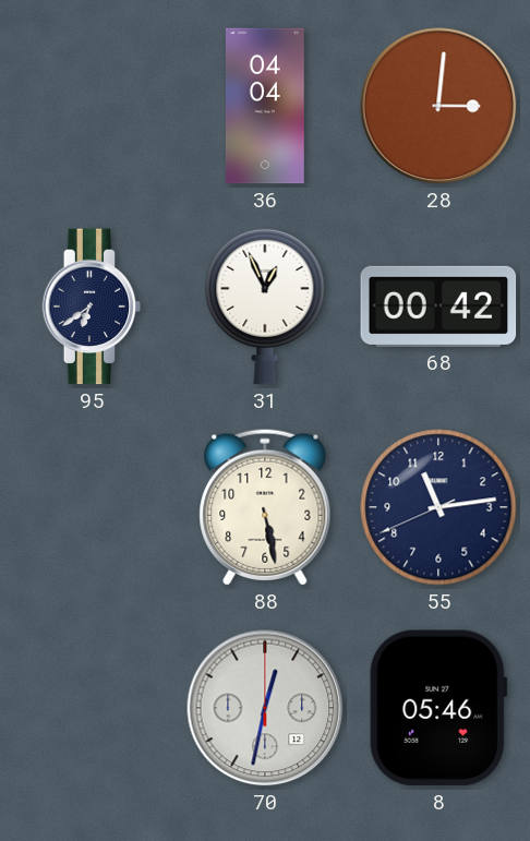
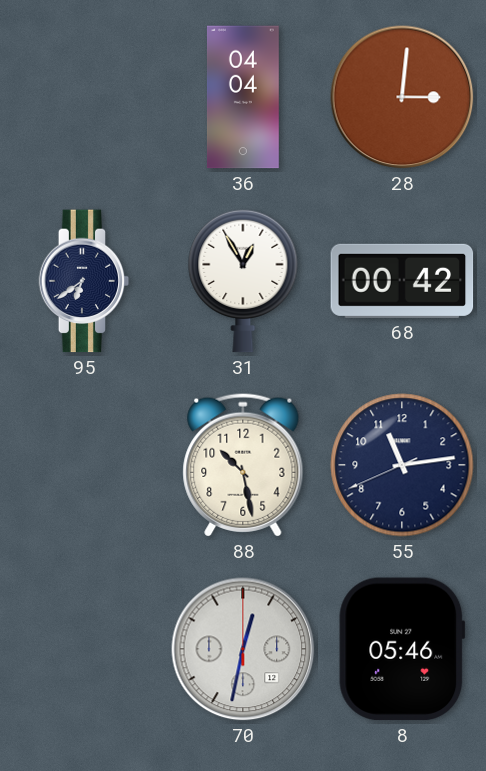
31: 12:56 -> 12:55
88: 5:28 -> 10:28
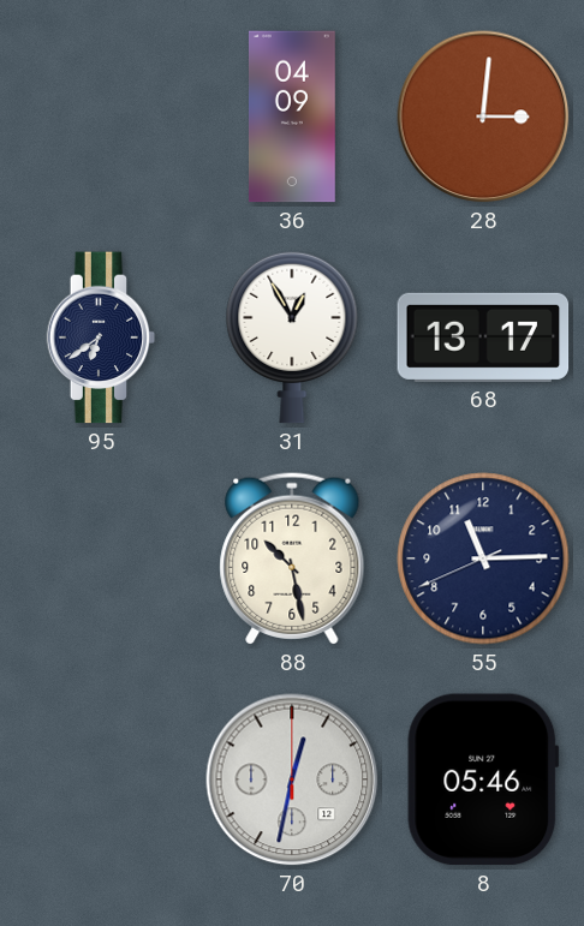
36: 04:04 -> 04:09
68: 00:42 -> 13:17
55: 11:13 -> 11:14
